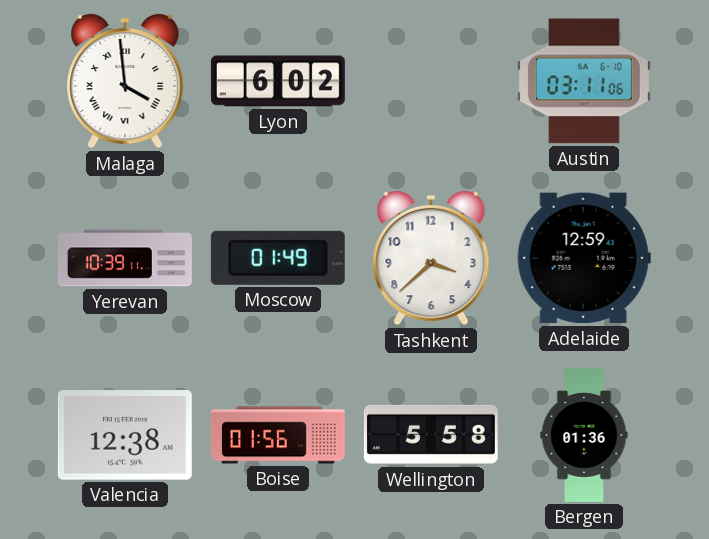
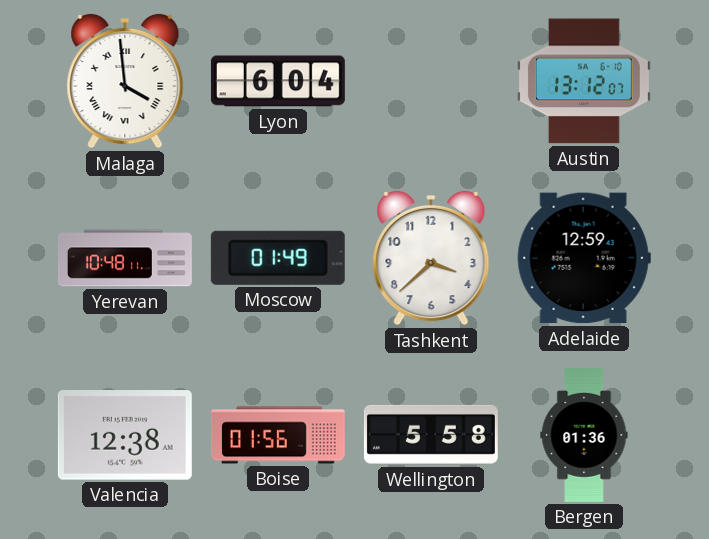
Lyon: 6:02 -> 6:04
Austin: 03:11 -> 13:12
Yerevan: 10:39 -> 10:48
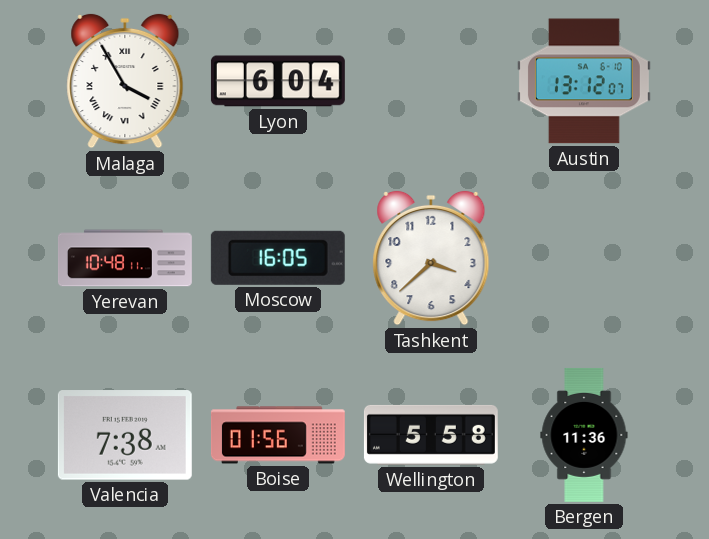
Malaga: 3:59 -> 3:55
Moscow: 01:49 -> 16:05
Adelaide: 12:59 -> none
Valencia: 12:38 -> 7:38
Bergen: 01:36 -> 11:36
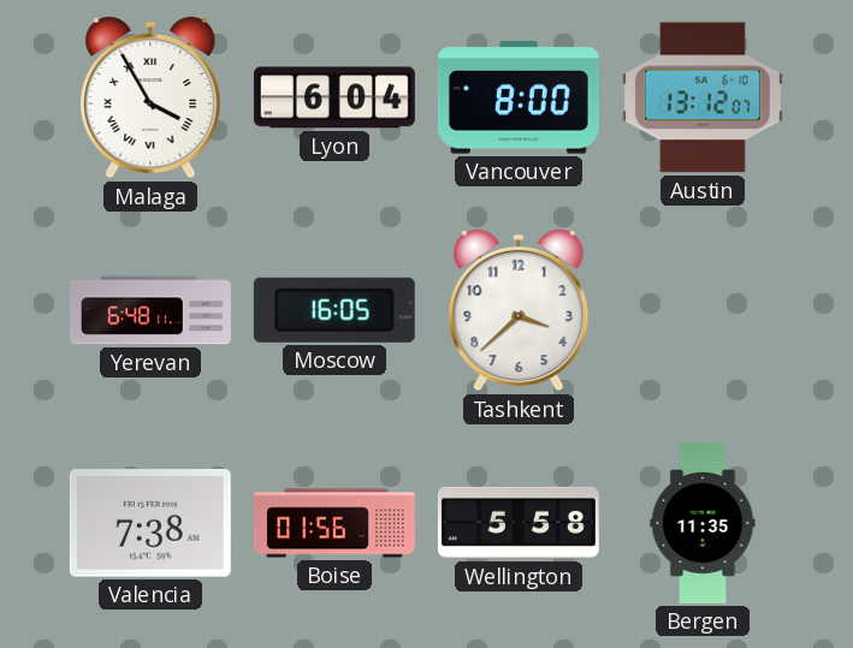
Vancouver: none -> 8:00
Yerevan: 10:48 -> 6:48
Bergen: 11:36 -> 11:35
